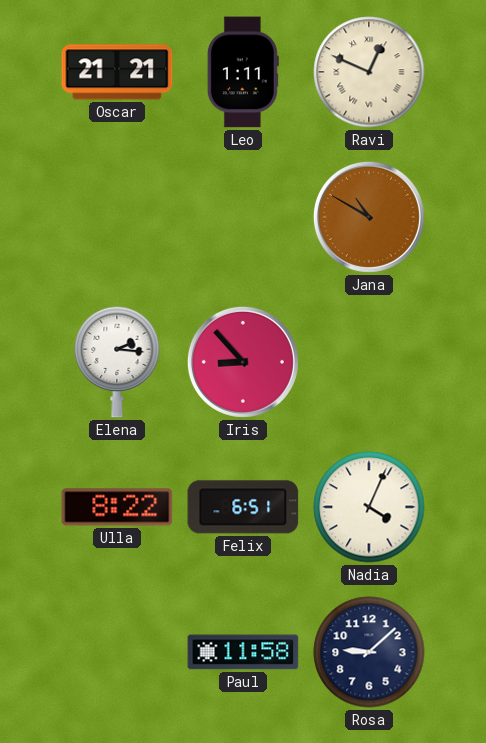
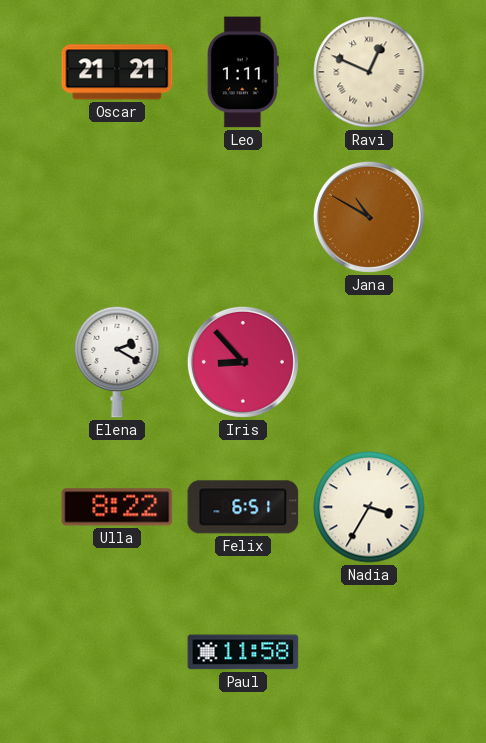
Elena: 2:16 -> 2:20
Nadia: 4:04 -> 3:35
Rosa: 9:08 -> none
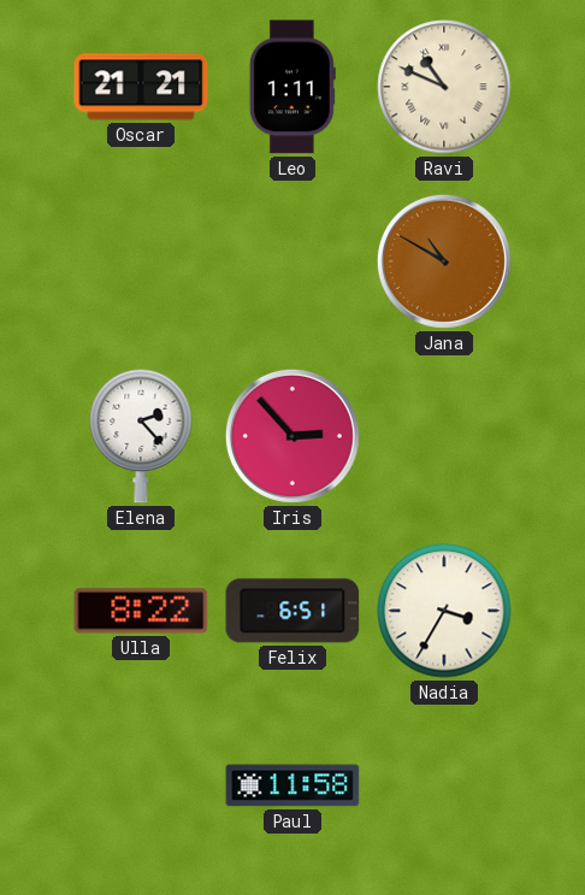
Ravi: 12:49 -> 10:49
Elena: 2:20 -> 2:23
Iris: 8:53 -> 2:53
